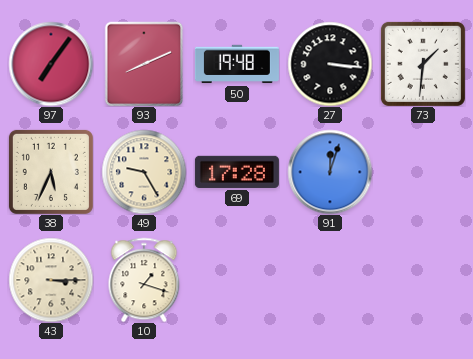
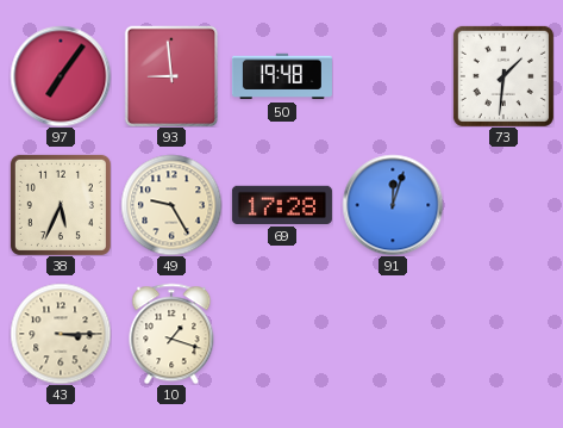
93: 8:11 -> 8:59
27: 3:16 -> none
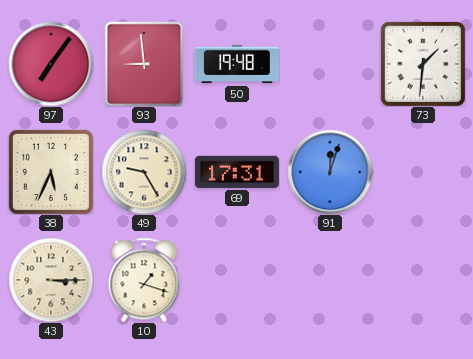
69: 17:28 -> 17:31
